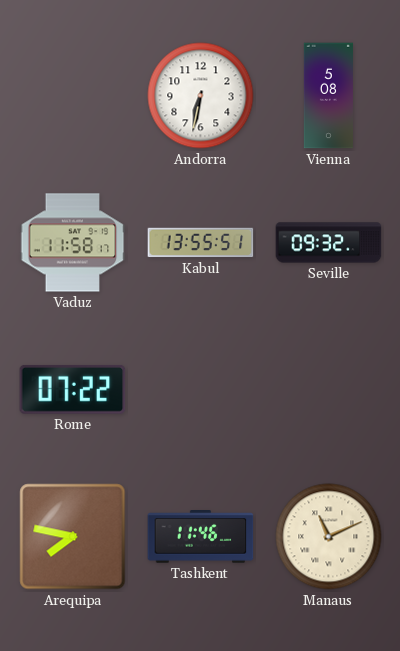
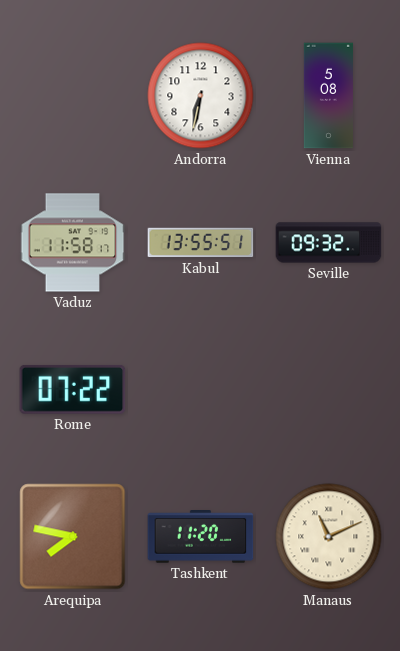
Tashkent: 11:46 -> 11:20
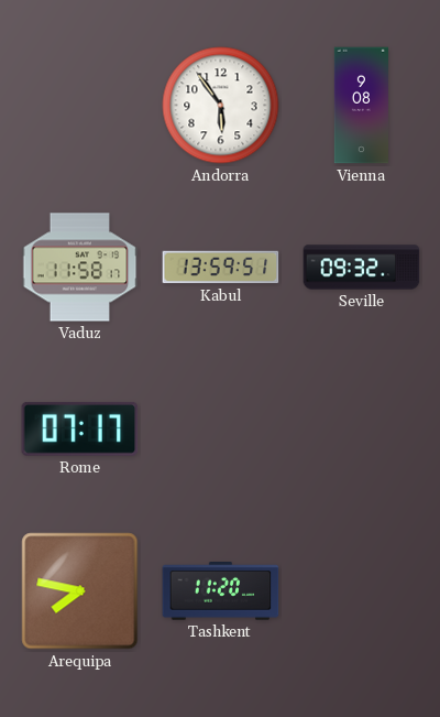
Andorra: 6:32 -> 5:54
Vienna: 5:08 -> 9:08
Kabul: 13:55 -> 13:59
Rome: 07:22 -> 07:17
Manaus: 11:11 -> none
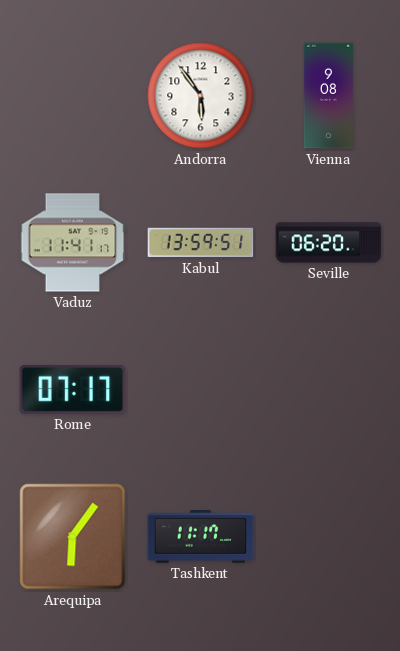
Vaduz: 11:58 -> 11:41
Seville: 09:32 -> 06:20
Arequipa: 7:47 -> 6:06
Tashkent: 11:20 -> 11:17
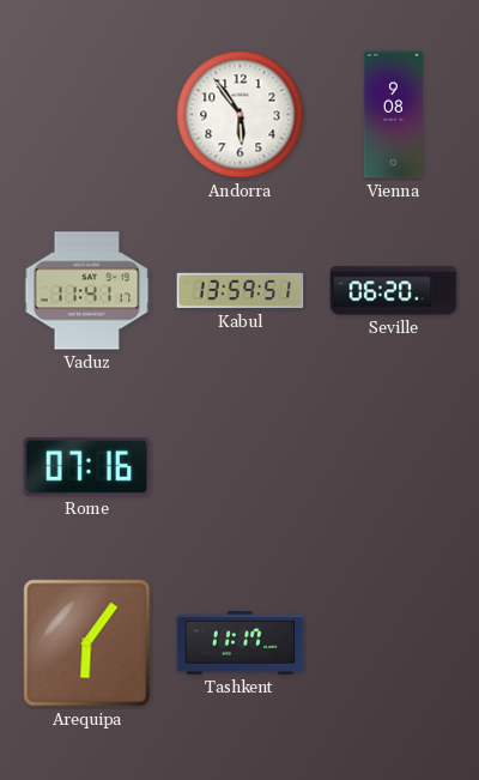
Rome: 07:17 -> 07:16
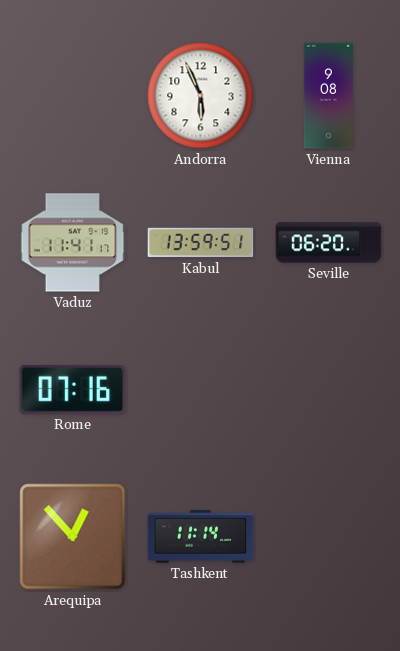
Andorra: 5:54 -> 5:56
Arequipa: 6:06 -> 12:53
Tashkent: 11:17 -> 11:14
